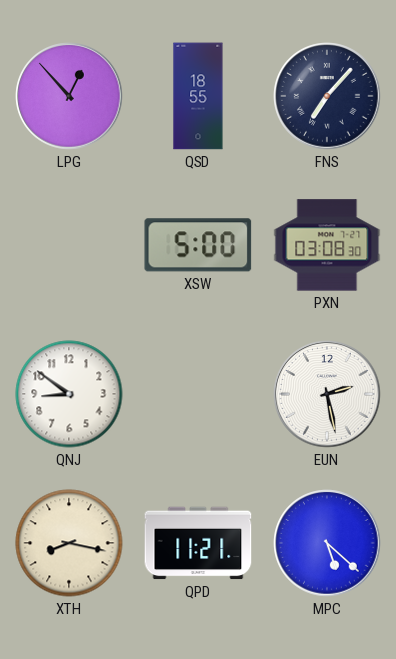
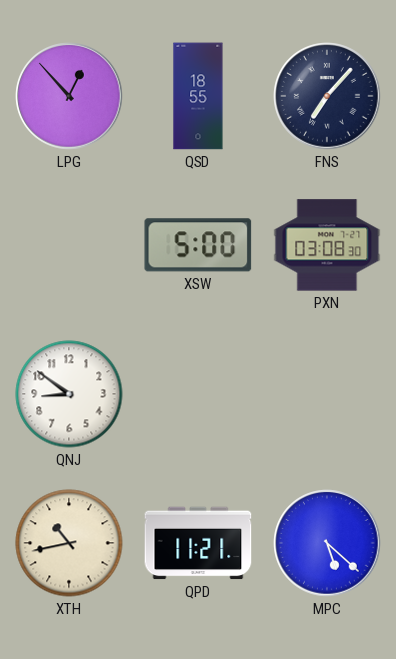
EUN: 2:28 -> none
XTH: 8:17 -> 10:43
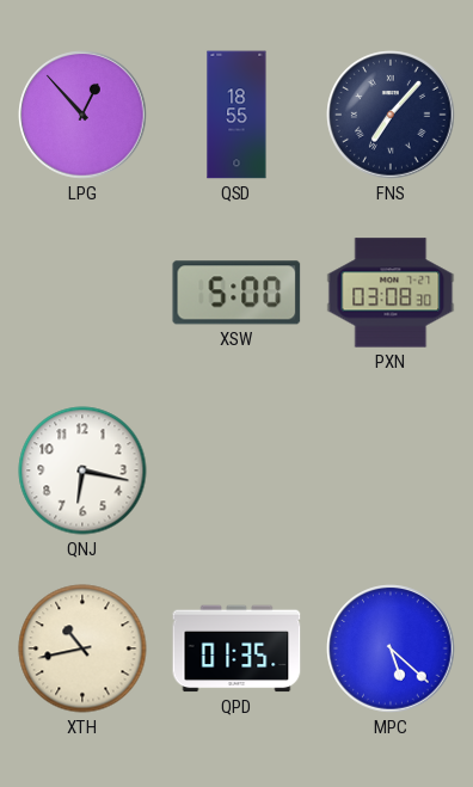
QNJ: 8:51 -> 6:17
QPD: 11:21 -> 01:35
